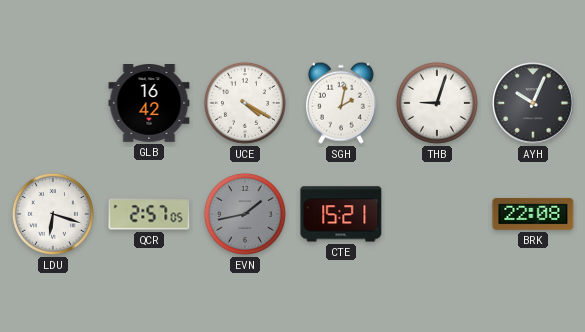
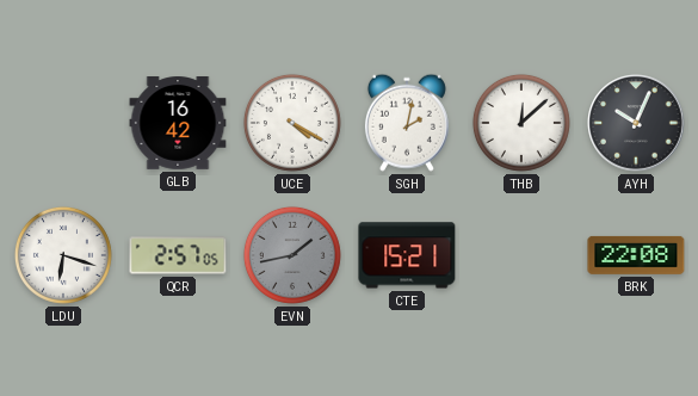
THB: 9:03 -> 12:08
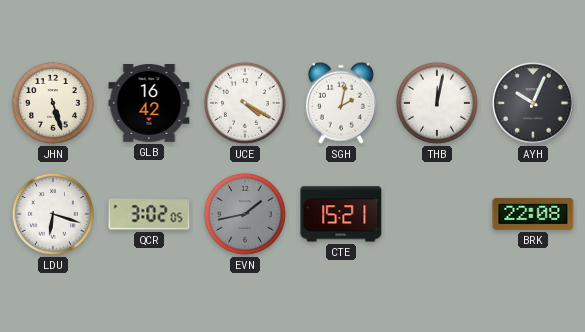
JHN: none -> 5:27
THB: 12:08 -> 12:02
QCR: 2:57 -> 3:02
